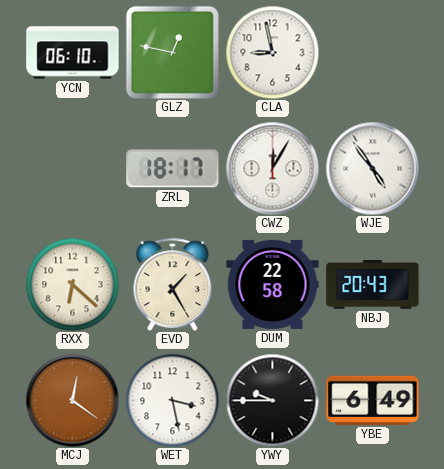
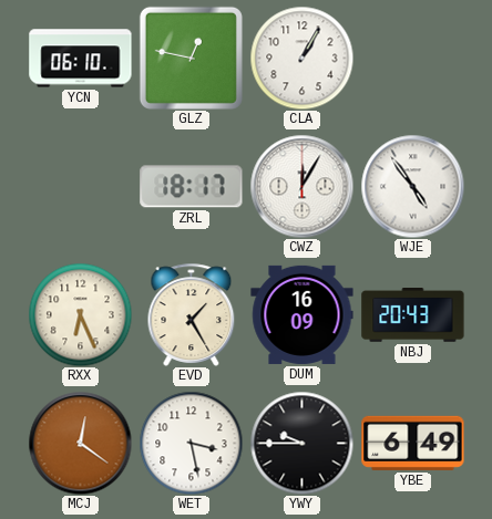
CLA: 8:58 -> 1:05
RXX: 6:22 -> 6:26
DUM: 22:58 -> 16:09
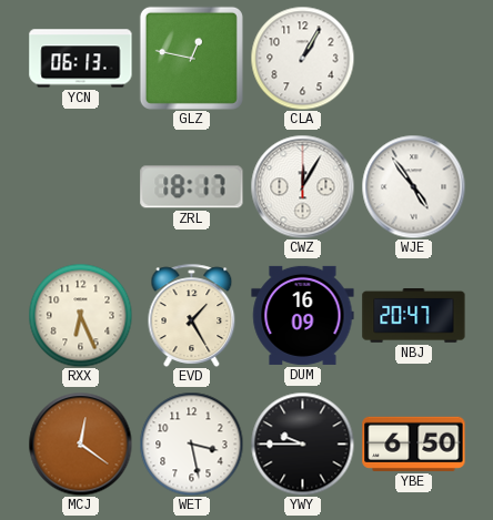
YCN: 06:10 -> 06:13
NBJ: 20:43 -> 20:47
YBE: 6:49 -> 6:50
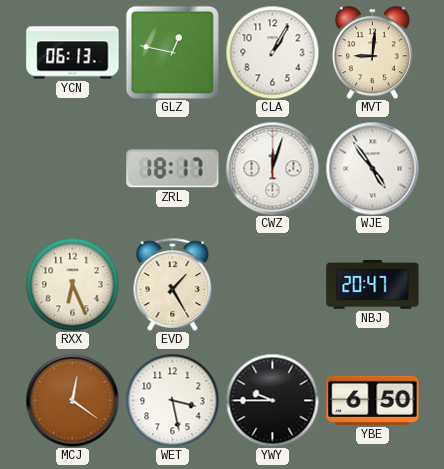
MVT: none -> 9:01
CWZ: 12:05 -> 12:03
DUM: 16:09 -> none
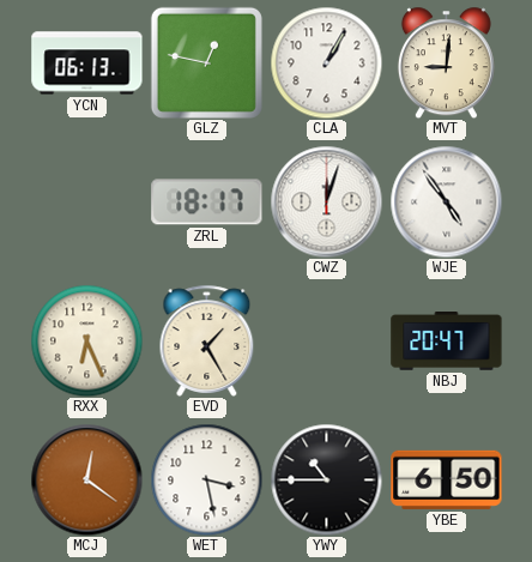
YWY: 9:45 -> 10:45
